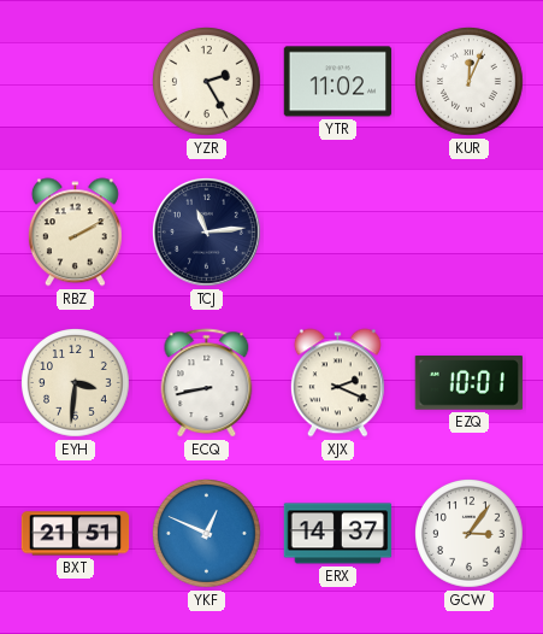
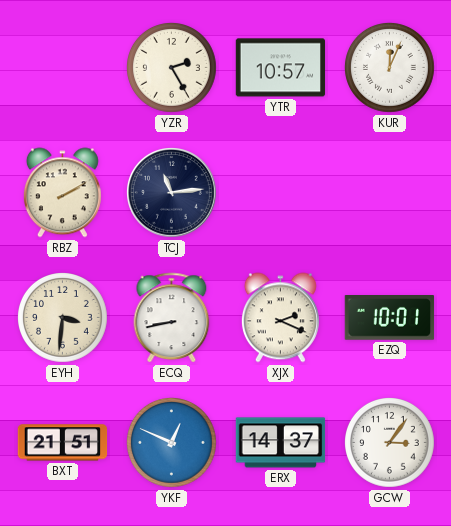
YTR: 11:02 -> 10:57
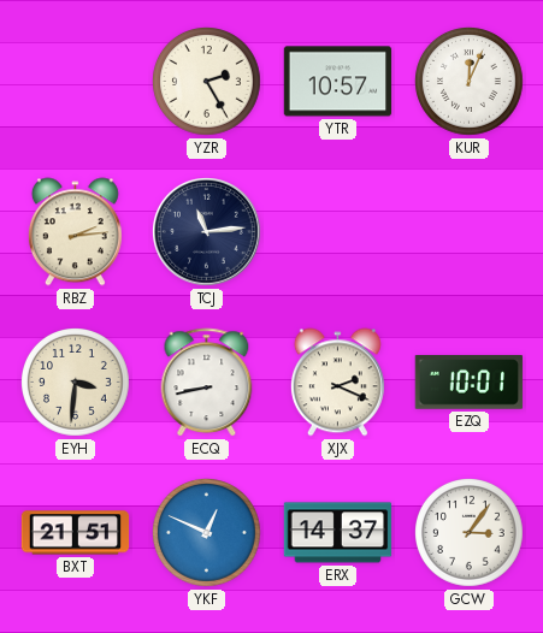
RBZ: 2:10 -> 2:14
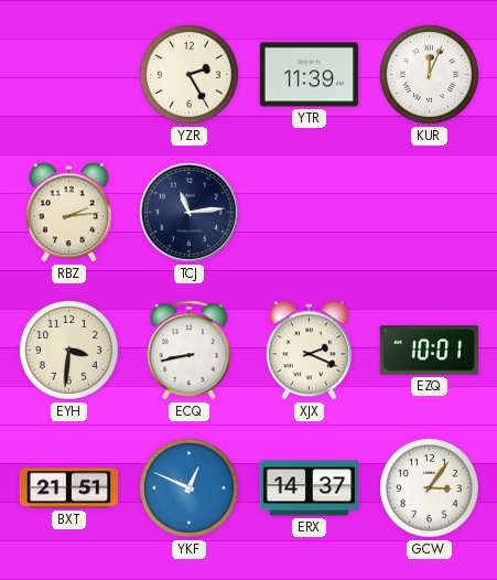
YTR: 10:57 -> 11:39
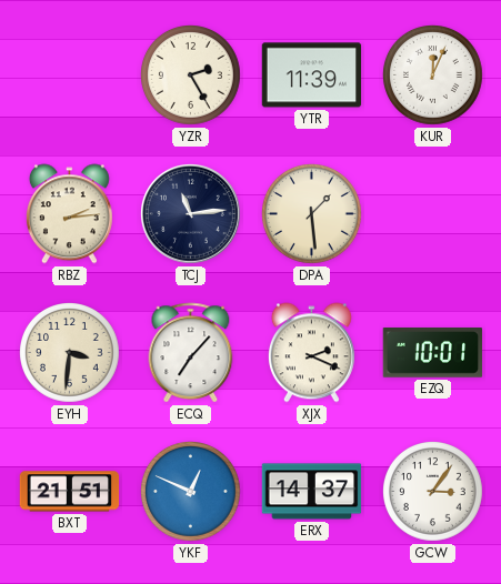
DPA: none -> 1:29
ECQ: 8:43 -> 7:07
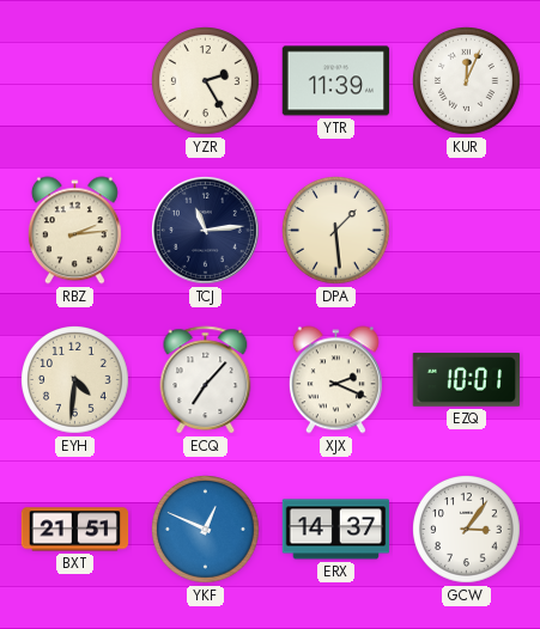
EYH: 3:31 -> 4:31
